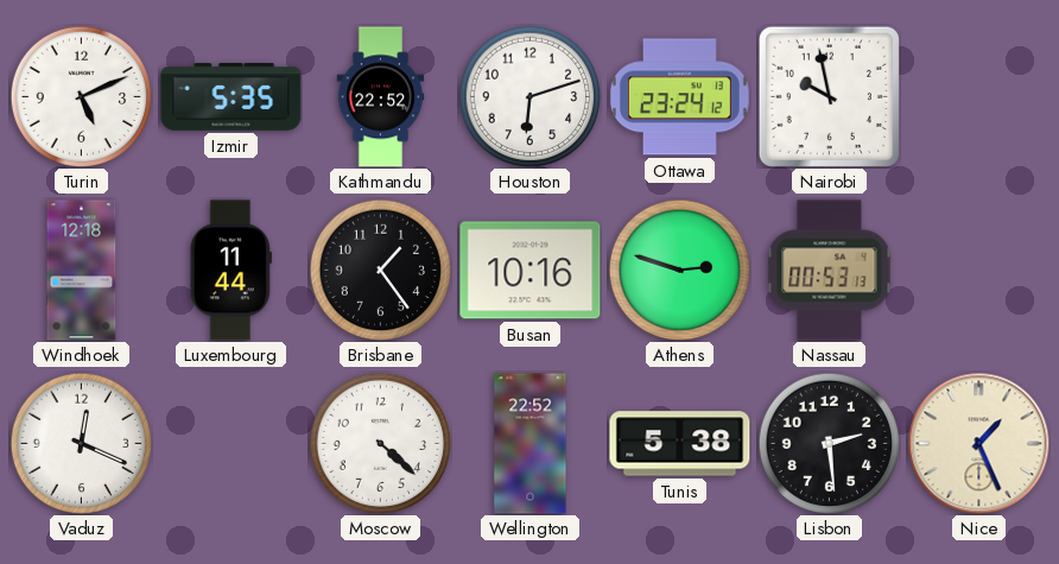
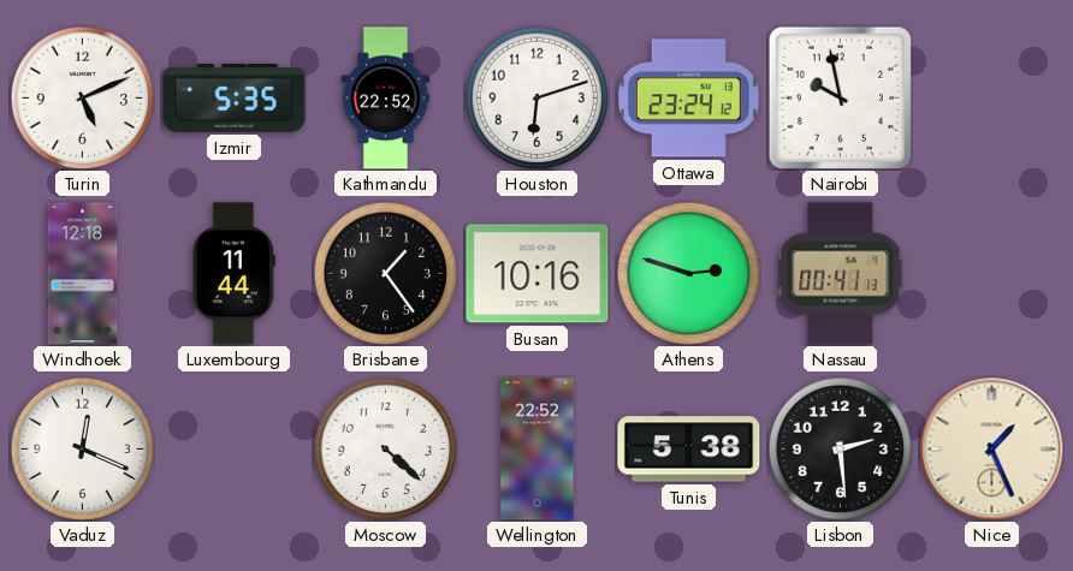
Nassau: 00:53 -> 00:41
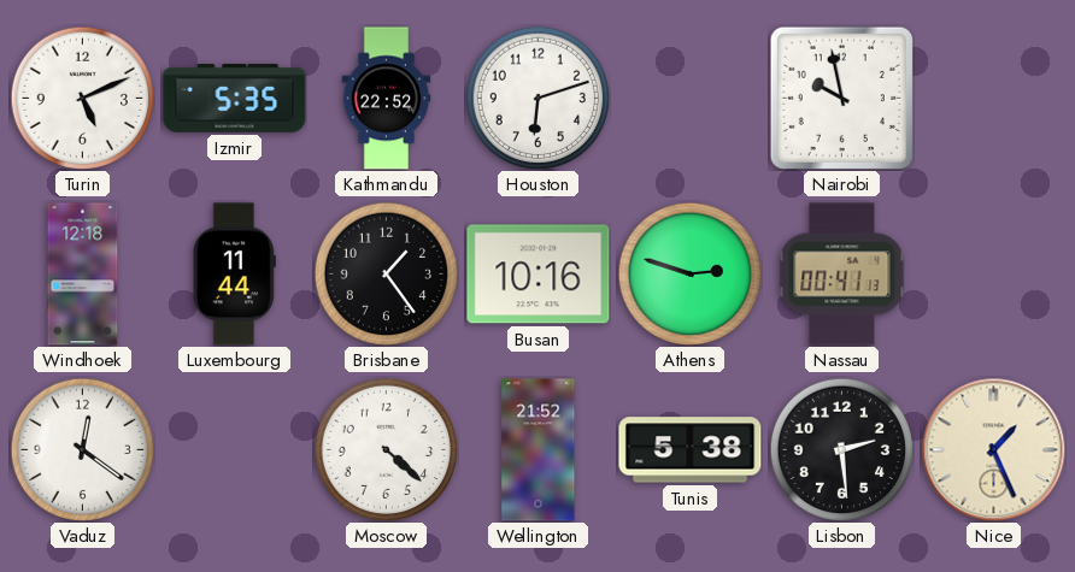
Ottawa: 23:24 -> none
Vaduz: 12:19 -> 12:21
Wellington: 22:52 -> 21:52
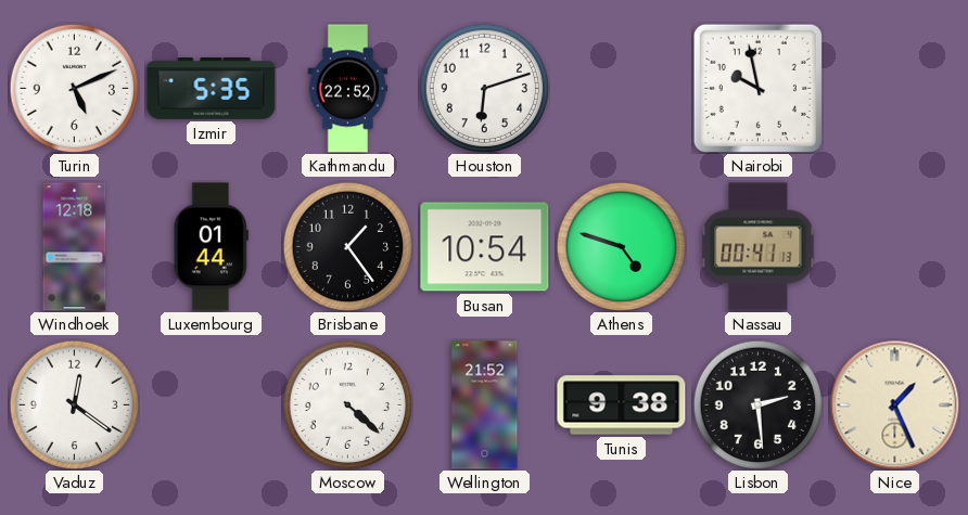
Luxembourg: 11:44 -> 01:44
Busan: 10:16 -> 10:54
Athens: 2:48 -> 4:48
Tunis: 5:38 -> 9:38
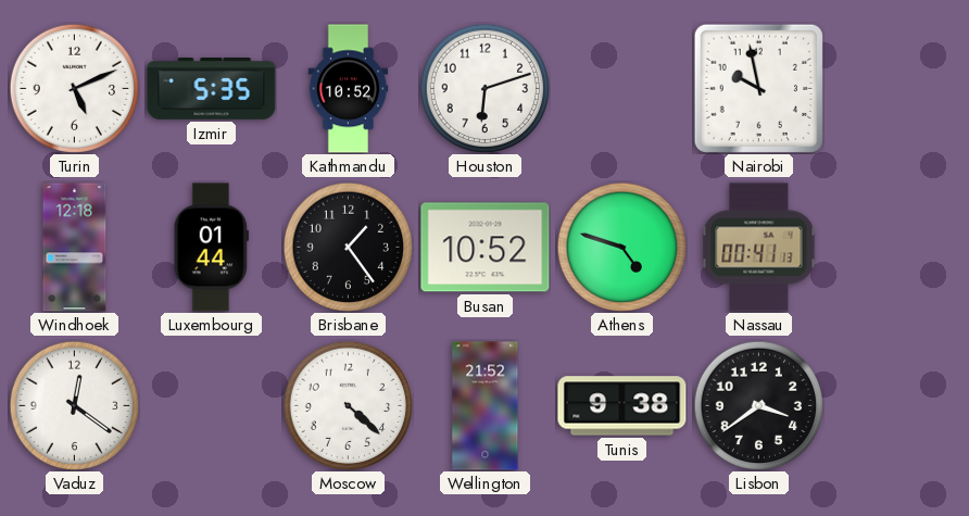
Kathmandu: 22:52 -> 10:52
Busan: 10:54 -> 10:52
Lisbon: 2:29 -> 3:39
Nice: 1:26 -> none
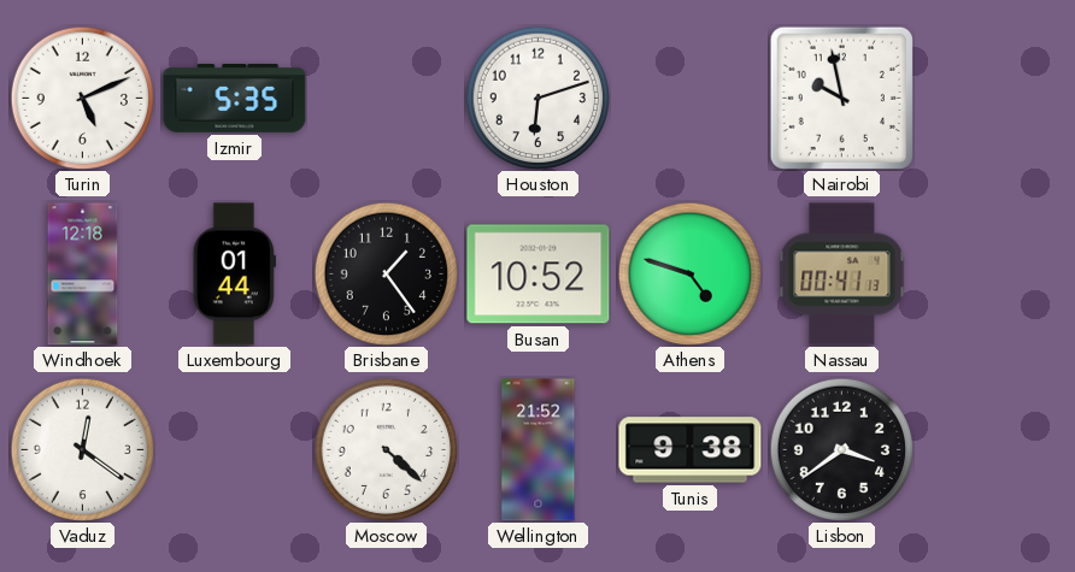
Kathmandu: 10:52 -> none
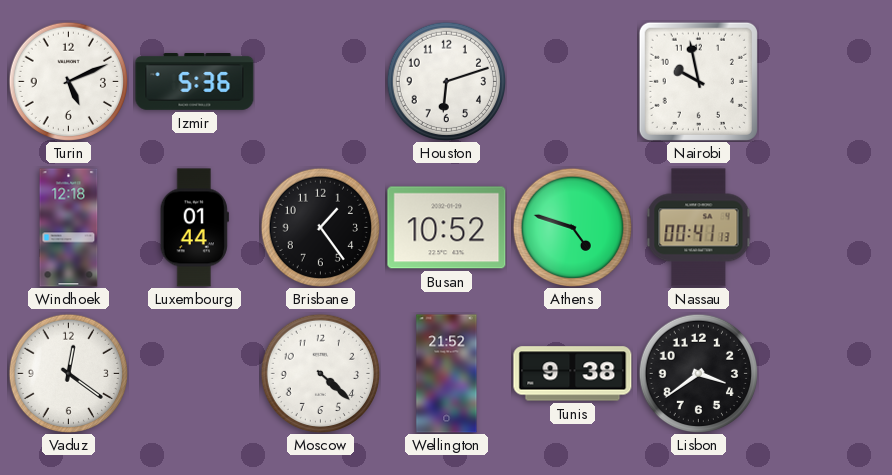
Izmir: 5:35 -> 5:36
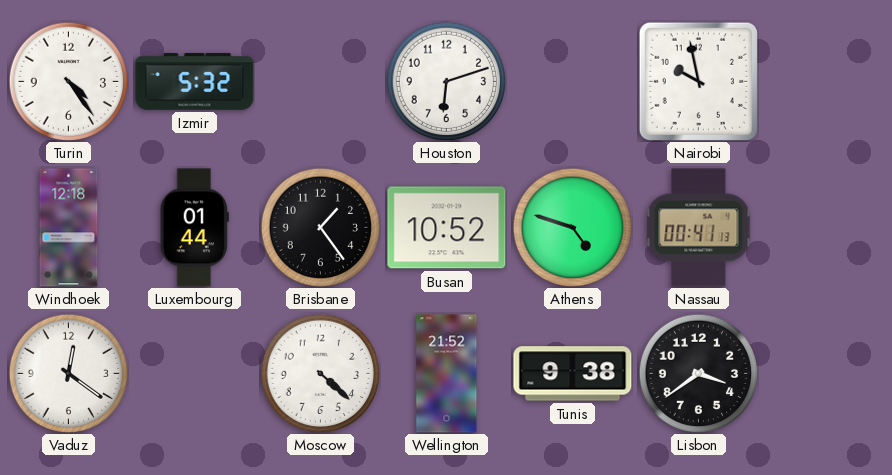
Turin: 5:11 -> 4:24
Izmir: 5:36 -> 5:32
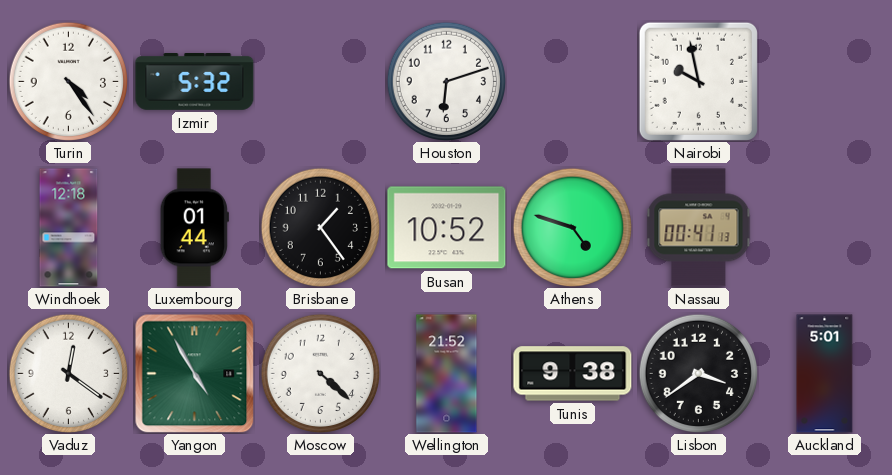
Yangon: none -> 4:55
Auckland: none -> 5:01
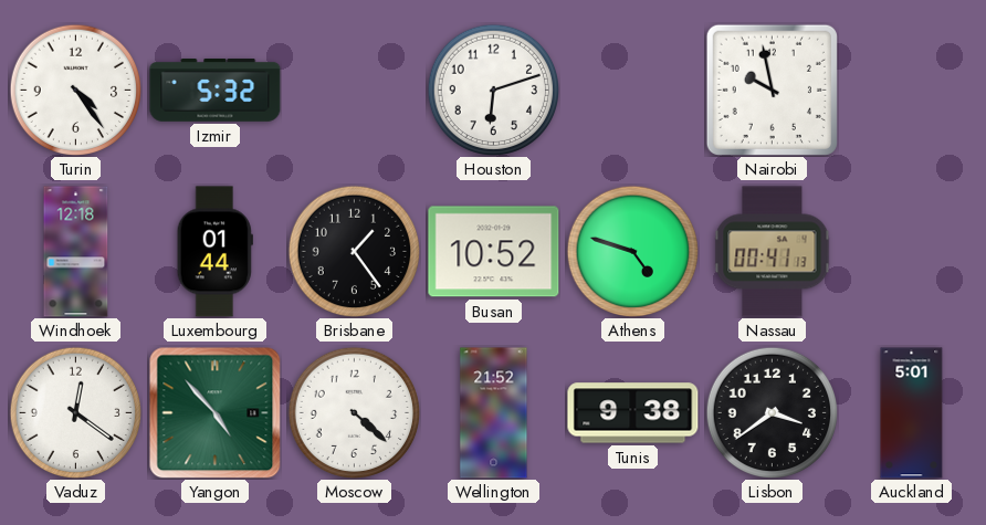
Yangon: 4:55 -> 4:53
